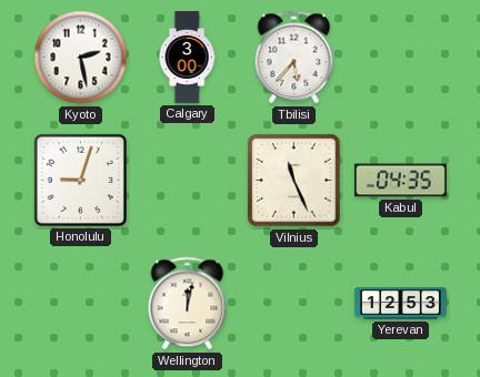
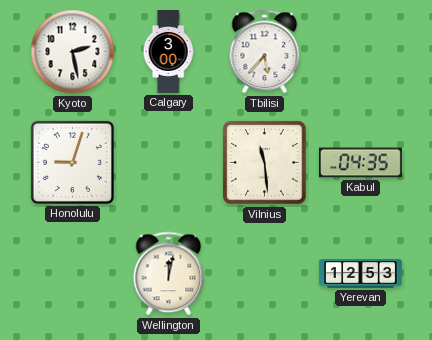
Vilnius: 11:26 -> 11:29
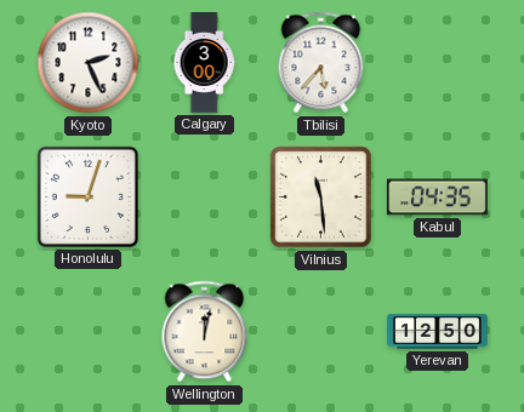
Kyoto: 2:28 -> 2:26
Yerevan: 12:53 -> 12:50
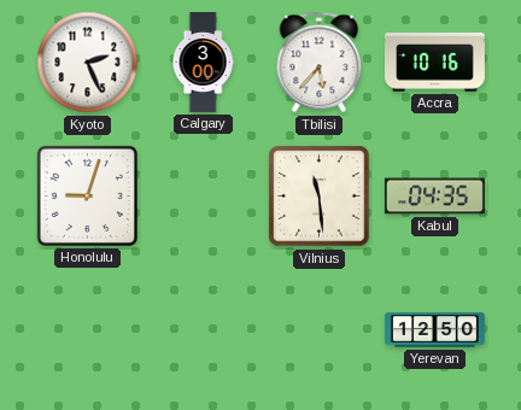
Accra: none -> 10:16
Wellington: 12:02 -> none
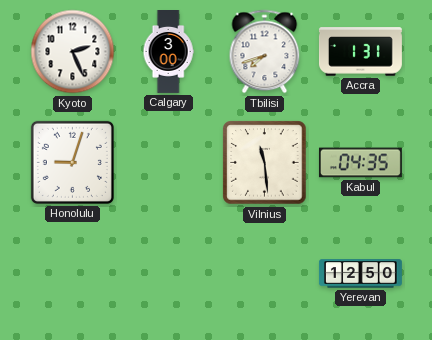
Tbilisi: 5:37 -> 7:42
Accra: 10:16 -> 1:31
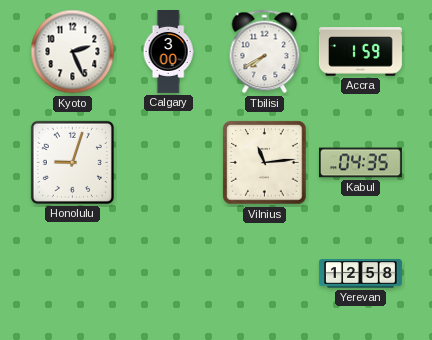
Tbilisi: 7:42 -> 7:40
Accra: 1:31 -> 1:59
Vilnius: 11:29 -> 11:14
Yerevan: 12:50 -> 12:58
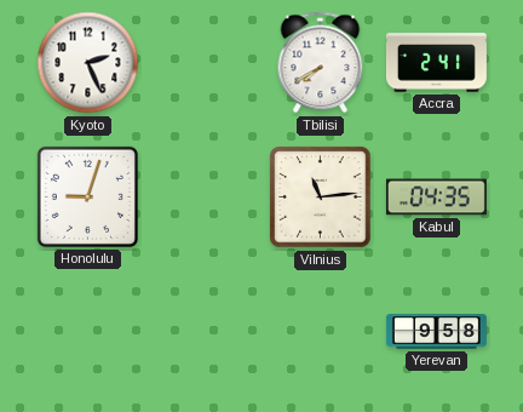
Calgary: 3:00 -> none
Accra: 1:59 -> 2:41
Yerevan: 12:58 -> 9:58
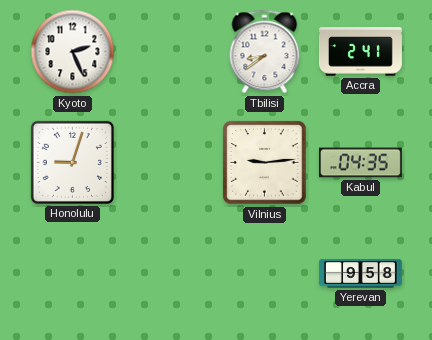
Tbilisi: 7:40 -> 8:39
Vilnius: 11:14 -> 9:14
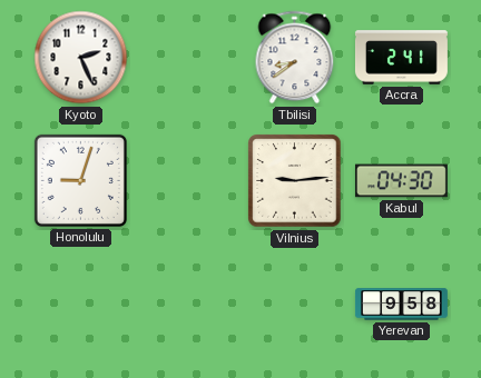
Kabul: 04:35 -> 04:30
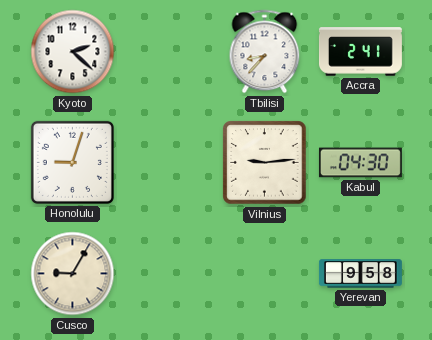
Kyoto: 2:26 -> 2:22
Tbilisi: 8:39 -> 8:37
Cusco: none -> 9:05
